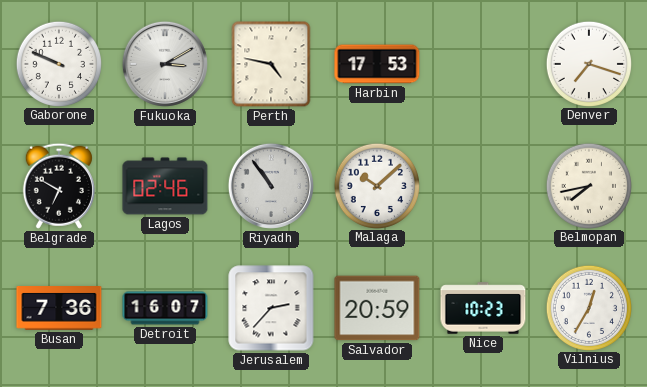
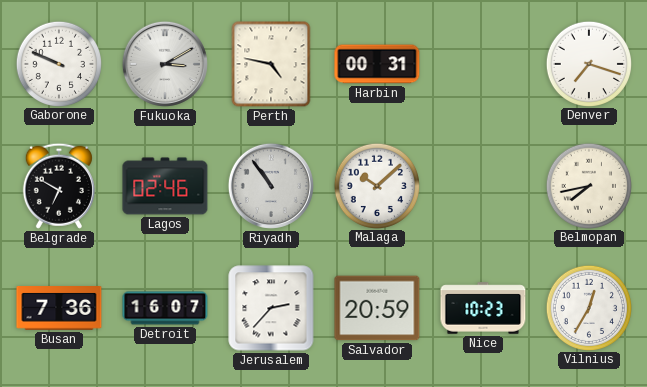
Harbin: 17:53 -> 00:31
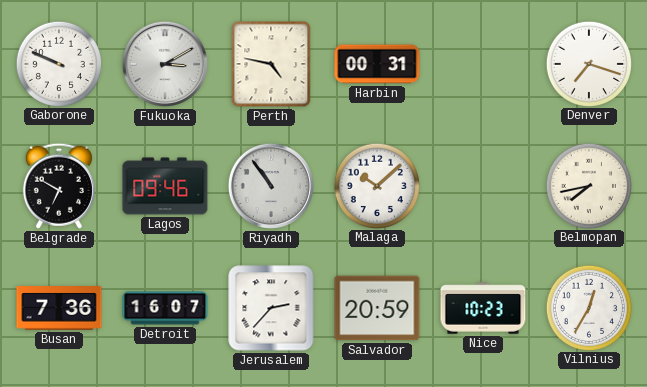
Lagos: 02:46 -> 09:46
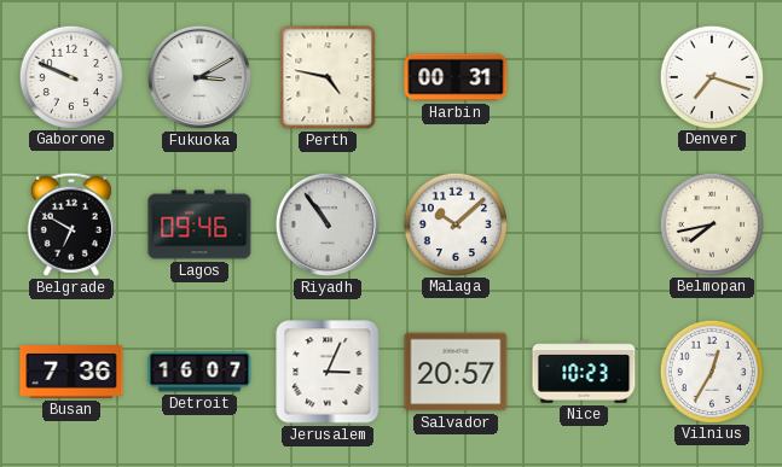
Jerusalem: 2:37 -> 3:04
Salvador: 20:59 -> 20:57
